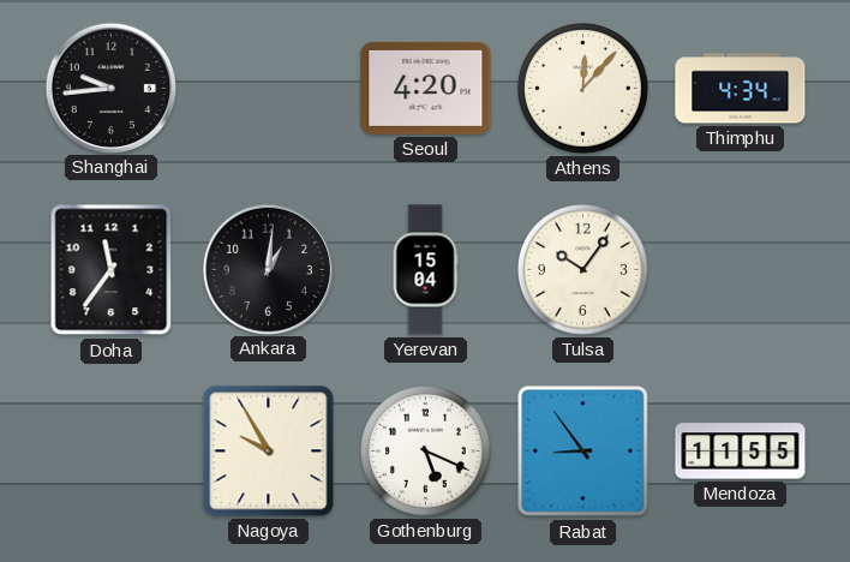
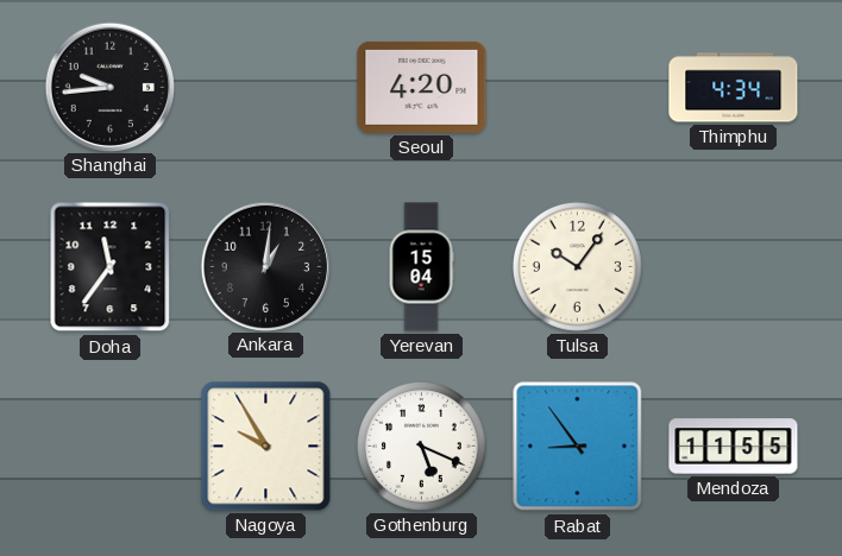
Athens: 12:07 -> none
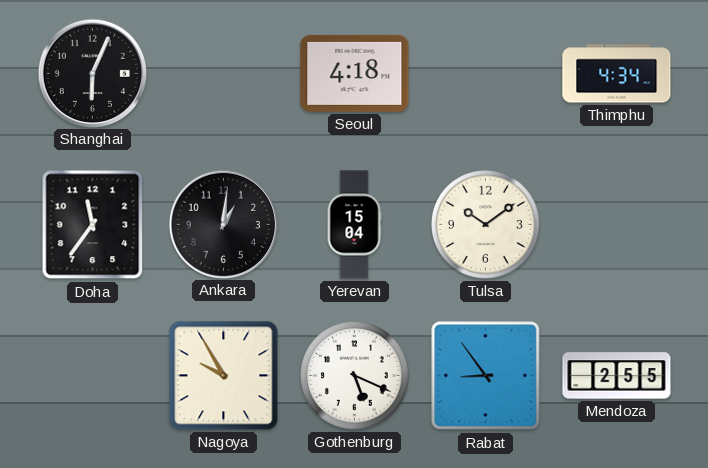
Shanghai: 9:44 -> 6:04
Seoul: 4:20 -> 4:18
Tulsa: 10:06 -> 10:09
Mendoza: 11:55 -> 2:55
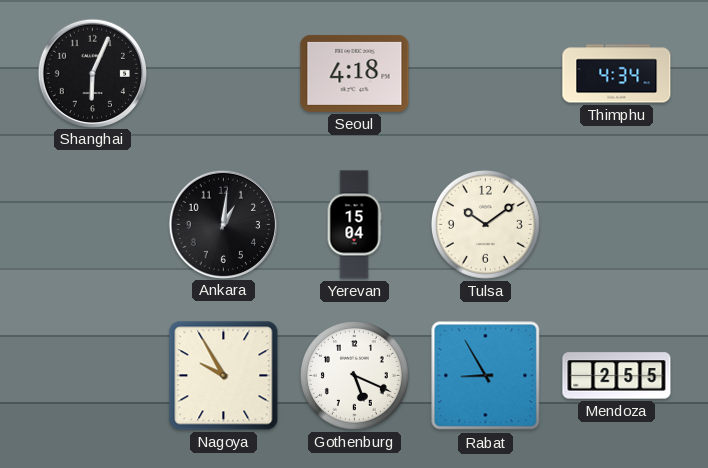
Doha: 11:36 -> none
Rabat: 8:54 -> 8:55
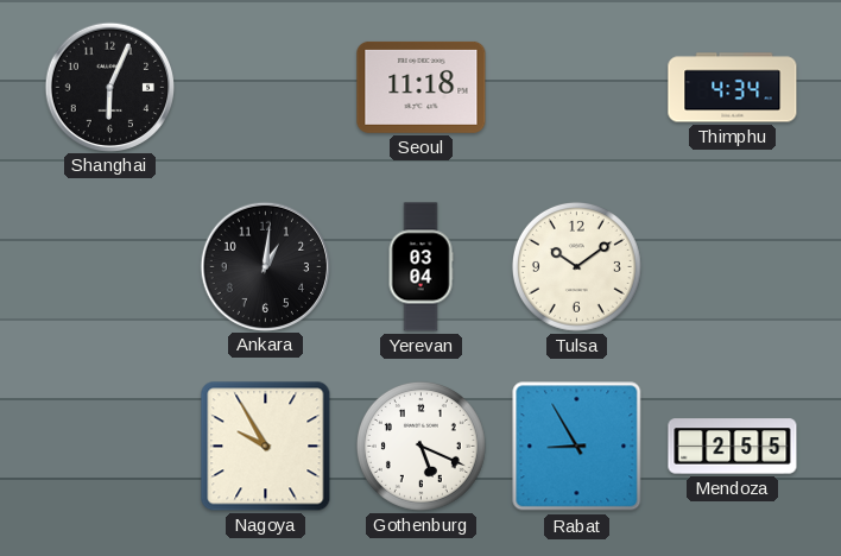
Seoul: 4:18 -> 11:18
Yerevan: 15:04 -> 03:04
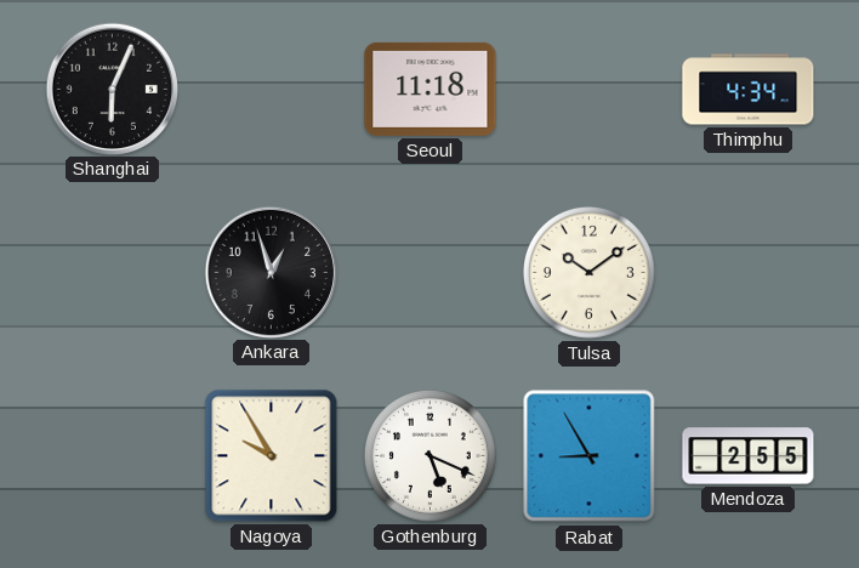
Ankara: 1:01 -> 12:57
Yerevan: 03:04 -> none
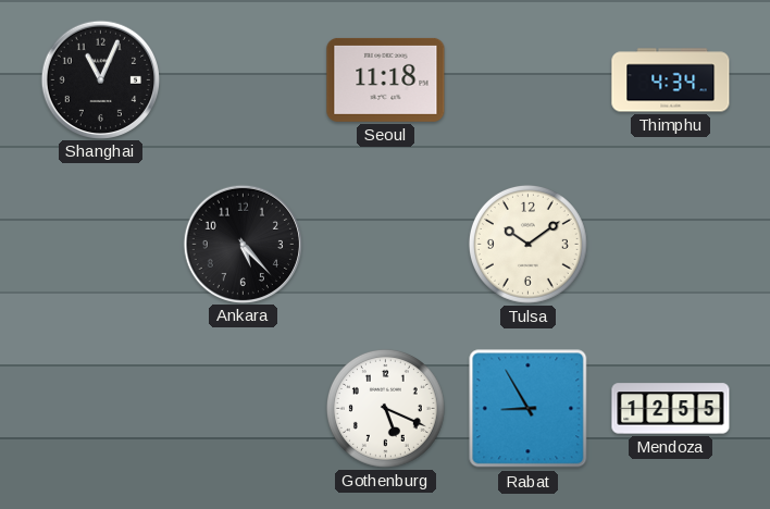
Shanghai: 6:04 -> 11:04
Ankara: 12:57 -> 5:23
Nagoya: 9:55 -> none
Mendoza: 2:55 -> 12:55
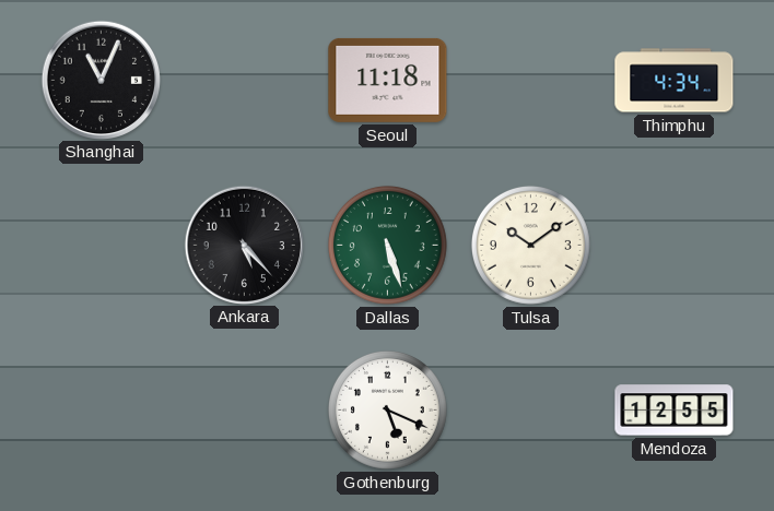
Dallas: none -> 5:27
Rabat: 8:55 -> none
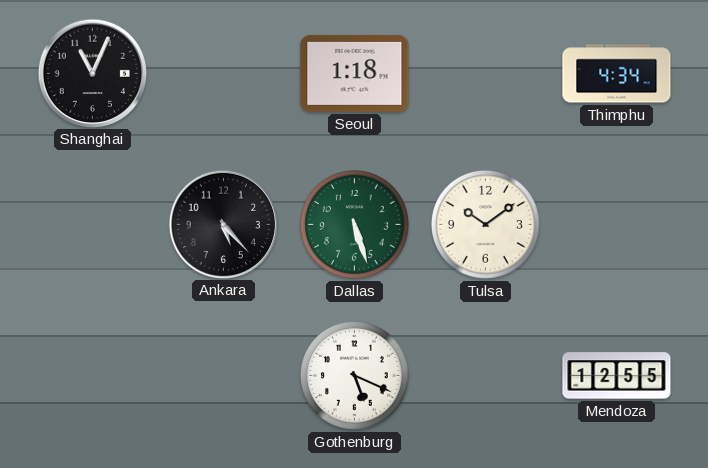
Seoul: 11:18 -> 1:18
